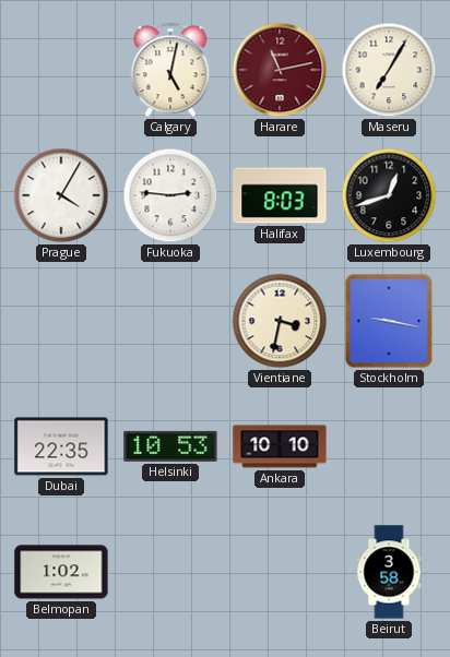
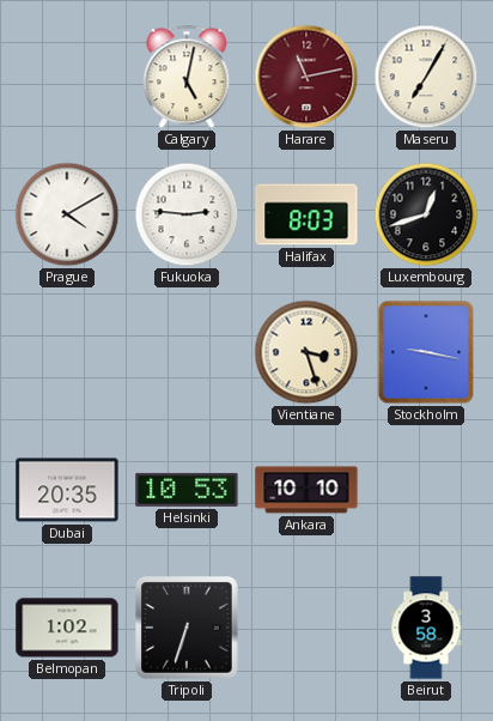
Prague: 4:05 -> 4:10
Vientiane: 3:32 -> 3:27
Dubai: 22:35 -> 20:35
Tripoli: none -> 6:33
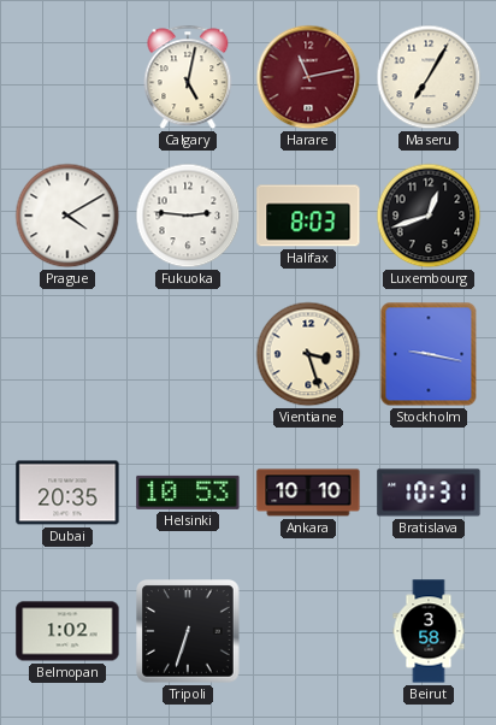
Bratislava: none -> 10:31
